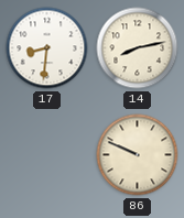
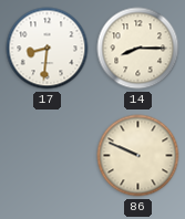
14: 8:13 -> 8:15
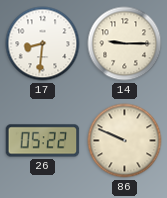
14: 8:15 -> 9:15
26: none -> 05:22
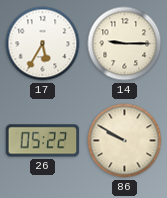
17: 8:31 -> 5:35
86: 9:49 -> 9:50
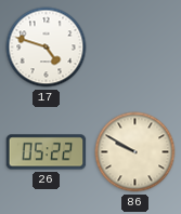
17: 5:35 -> 4:48
14: 9:15 -> none
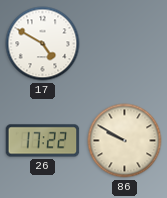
17: 4:48 -> 4:50
26: 05:22 -> 17:22
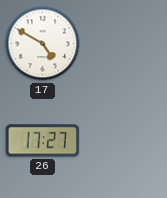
26: 17:22 -> 17:27
86: 9:50 -> none
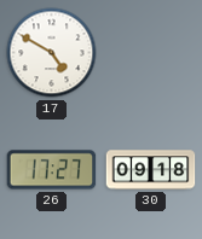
30: none -> 09:18
